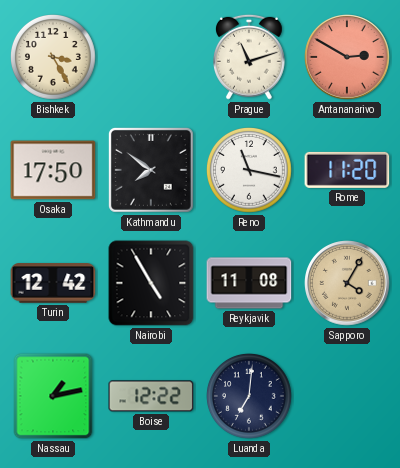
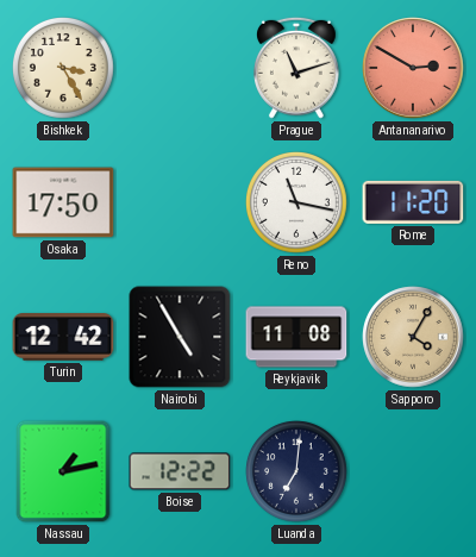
Kathmandu: 7:51 -> none
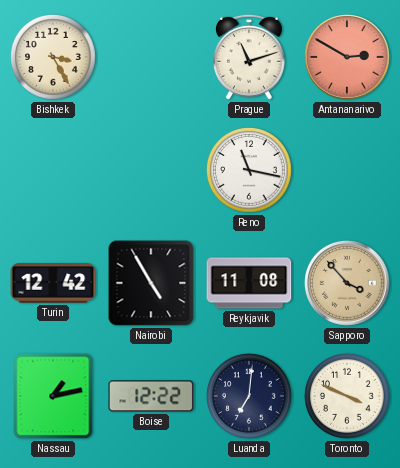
Osaka: 17:50 -> none
Rome: 11:20 -> none
Sapporo: 4:05 -> 3:53
Toronto: none -> 3:49
